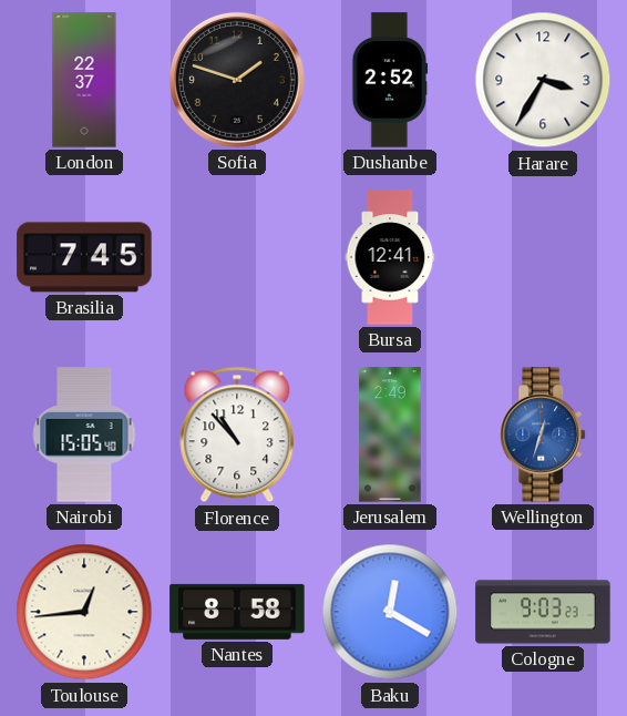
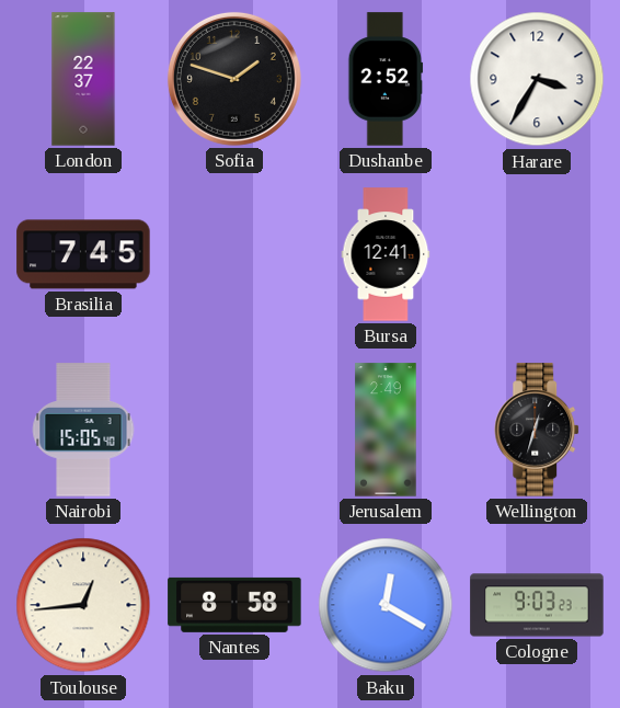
Florence: 10:53 -> none
Wellington dial: blue -> black
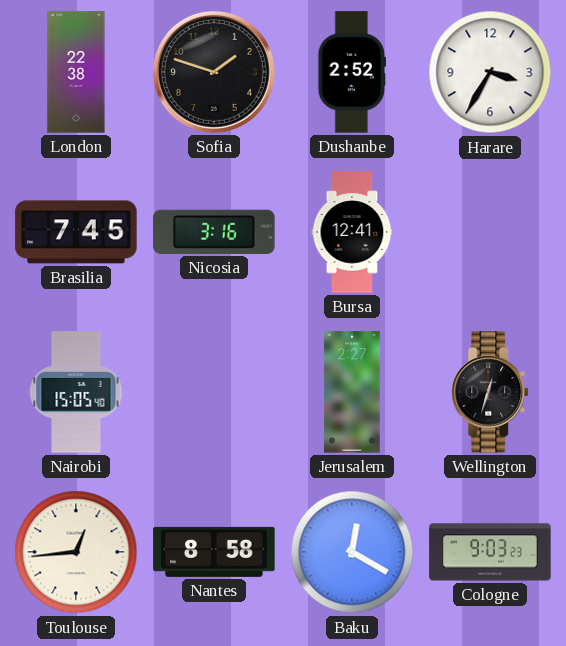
London: 22:37 -> 22:38
Nicosia: none -> 3:16
Jerusalem: 2:49 -> 2:27
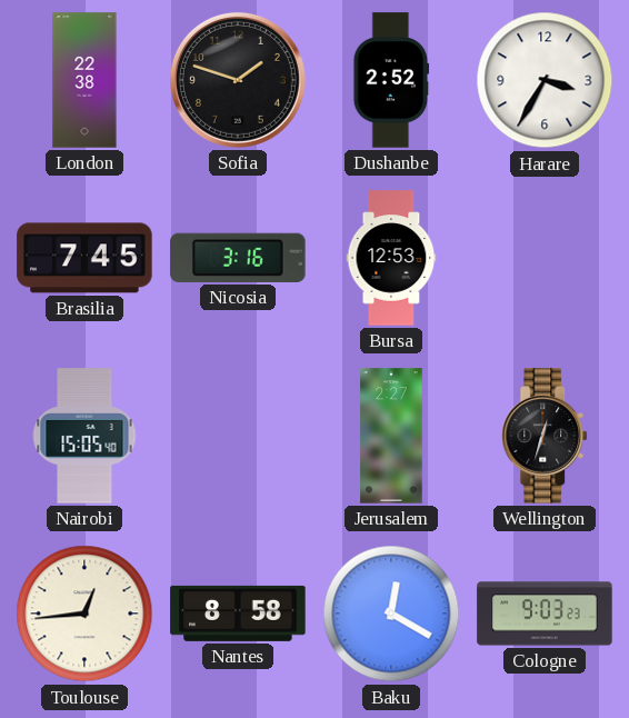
Bursa: 12:41 -> 12:53
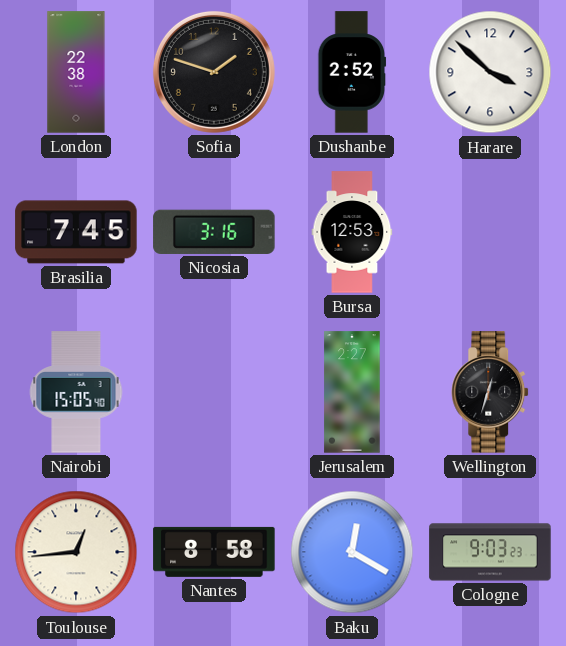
Harare: 3:35 -> 3:52
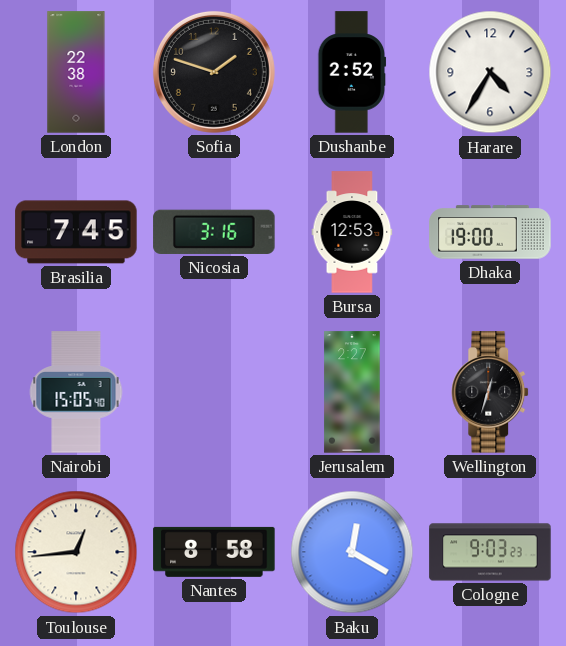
Harare: 3:52 -> 4:35
Dhaka: none -> 19:00
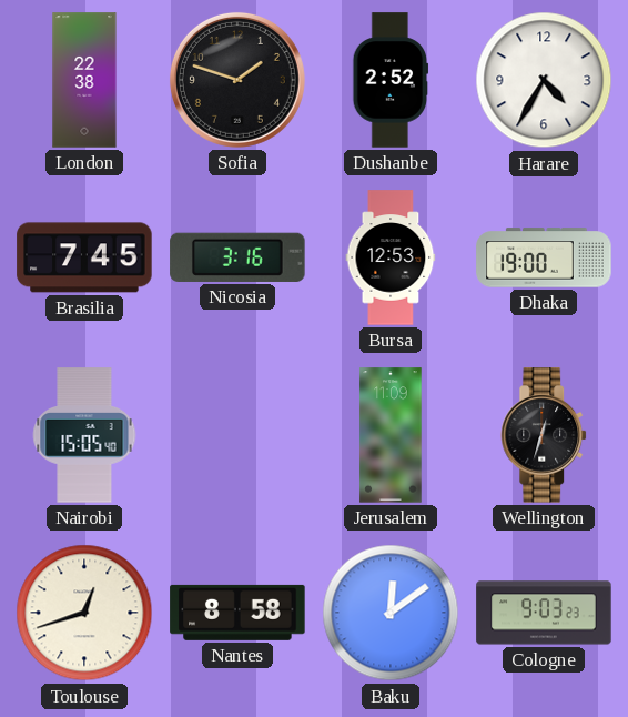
Jerusalem: 2:27 -> 11:09
Toulouse: 12:44 -> 12:42
Baku: 12:20 -> 12:09
